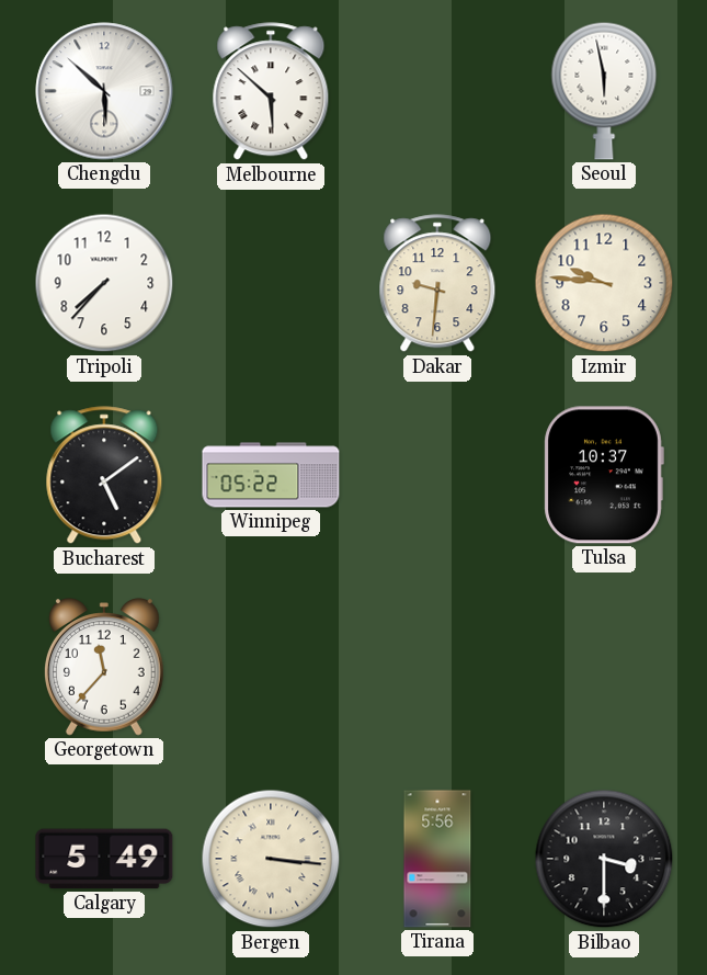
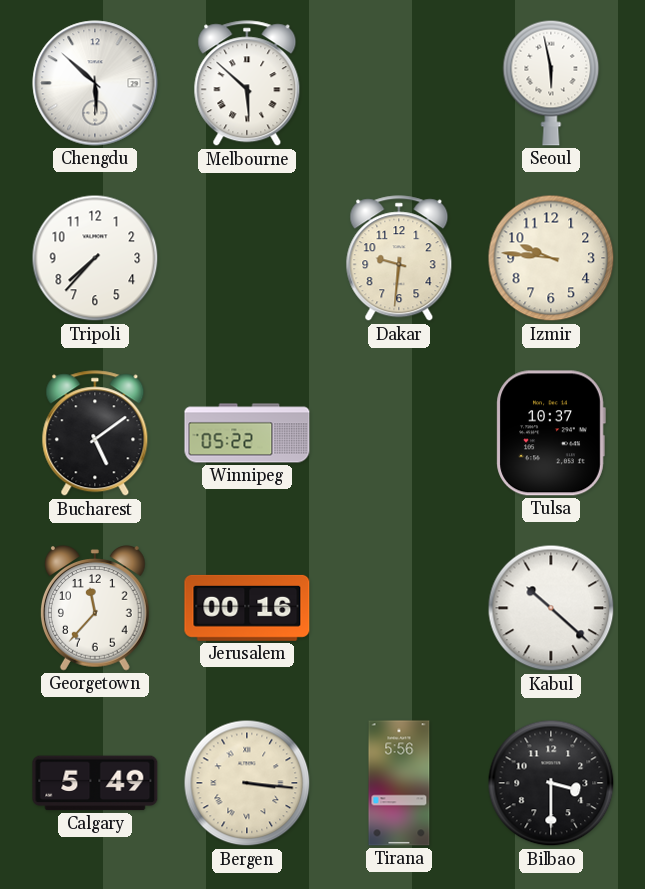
Jerusalem: none -> 00:16
Kabul: none -> 10:22
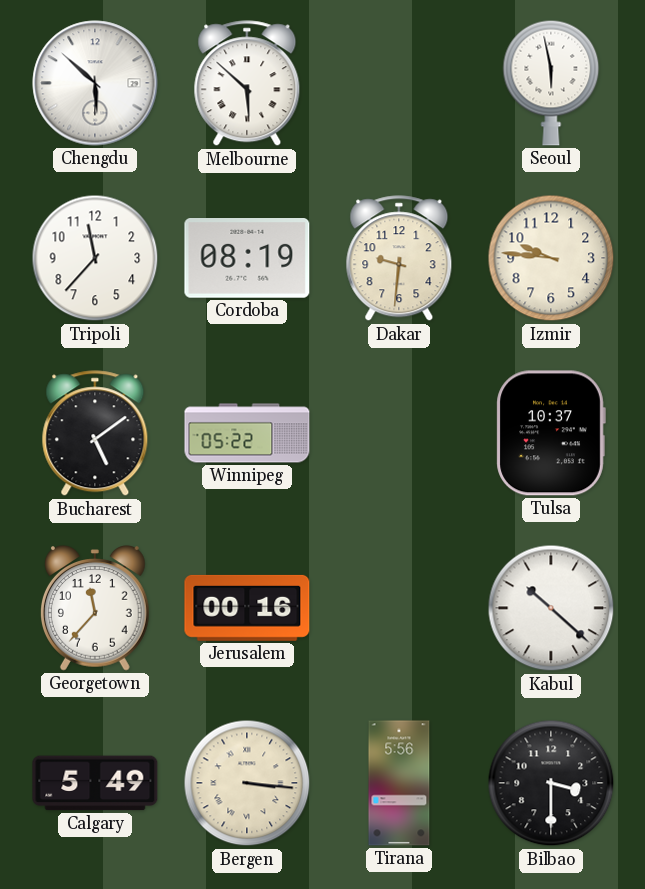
Tripoli: 7:37 -> 11:37
Cordoba: none -> 08:19
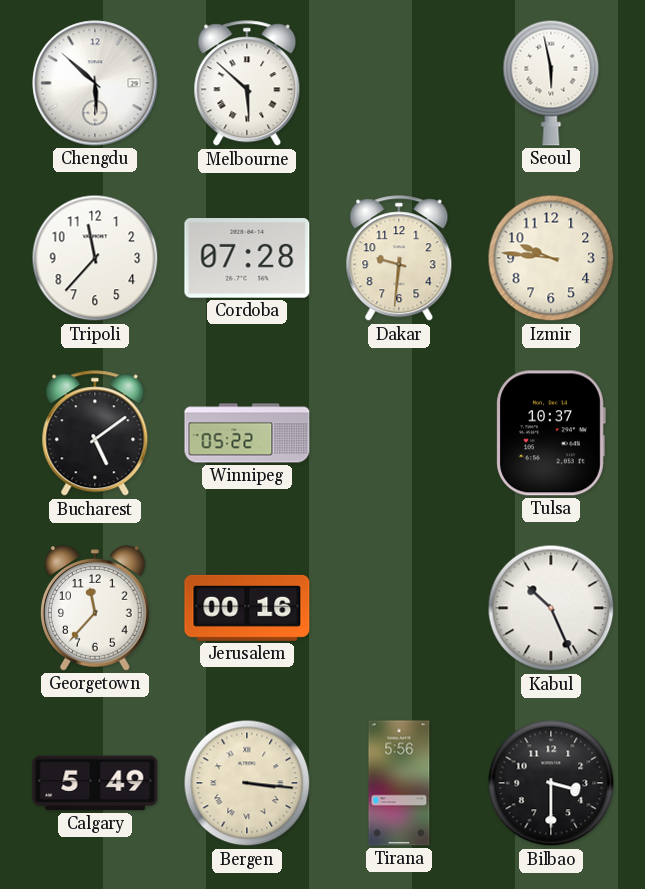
Cordoba: 08:19 -> 07:28
Kabul: 10:22 -> 10:26
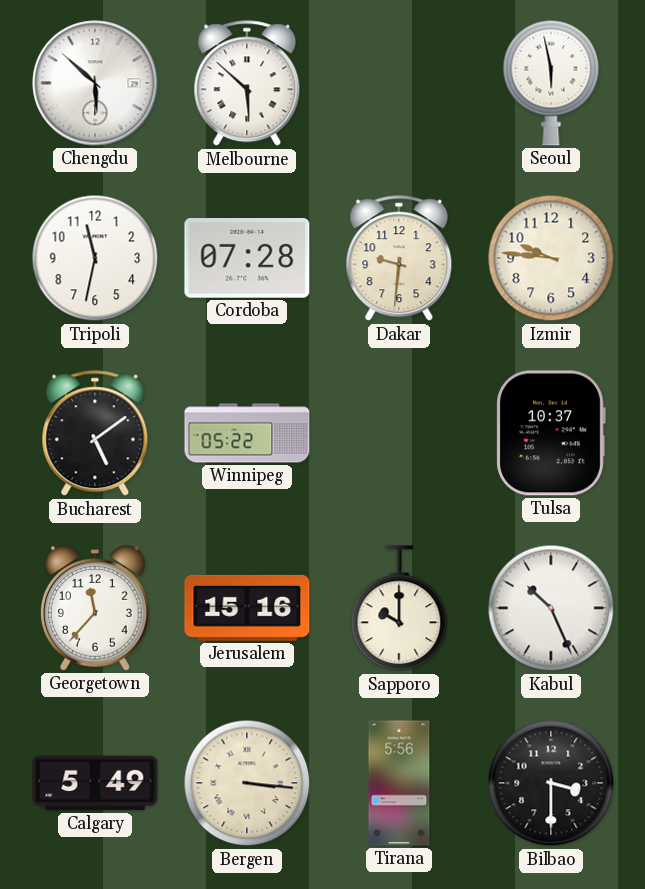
Tripoli: 11:37 -> 11:32
Jerusalem: 00:16 -> 15:16
Sapporo: none -> 10:00
